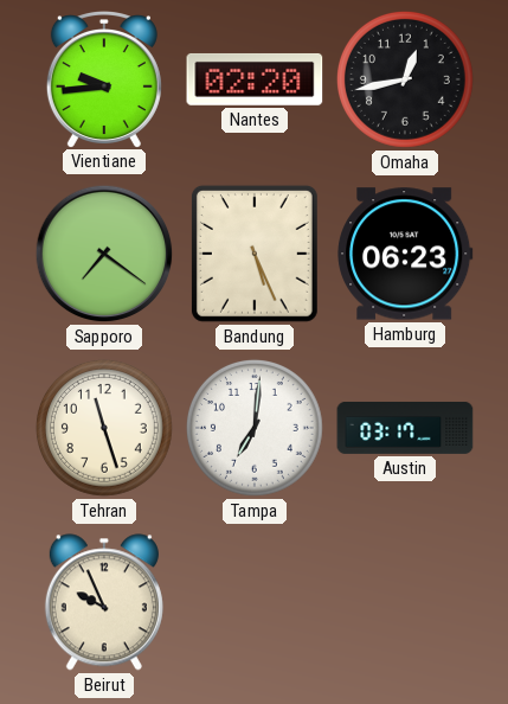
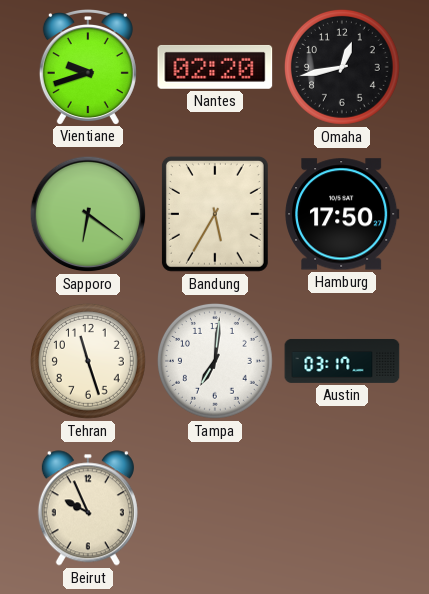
Vientiane: 9:44 -> 9:42
Sapporo: 7:21 -> 6:21
Bandung: 5:26 -> 5:35
Hamburg: 06:23 -> 17:50
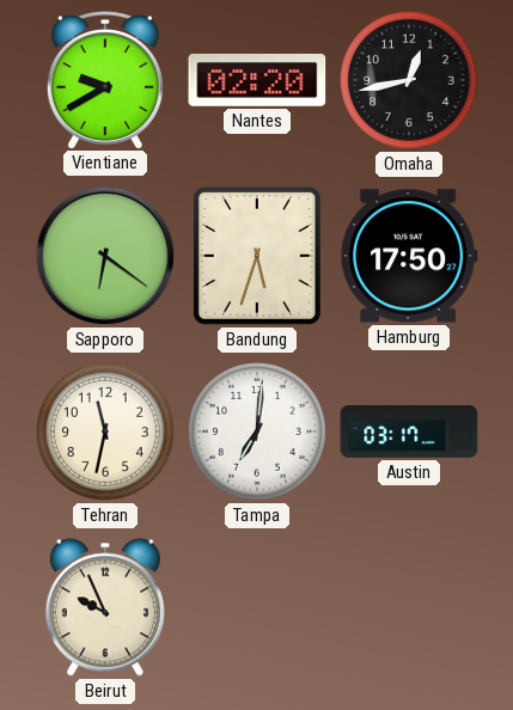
Vientiane: 9:42 -> 9:40
Bandung: 5:35 -> 5:33
Tehran: 11:27 -> 11:32
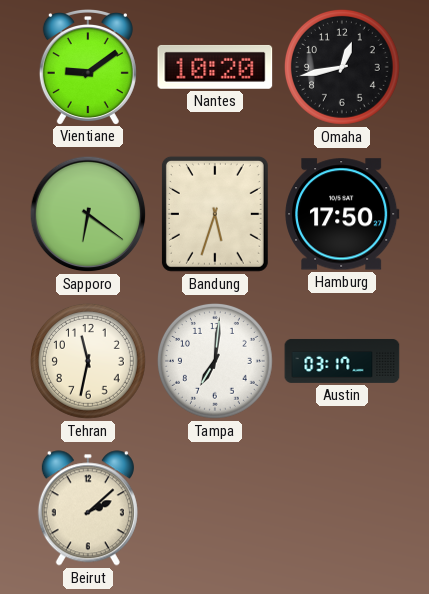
Vientiane: 9:40 -> 9:09
Nantes: 02:20 -> 10:20
Beirut: 9:56 -> 2:08
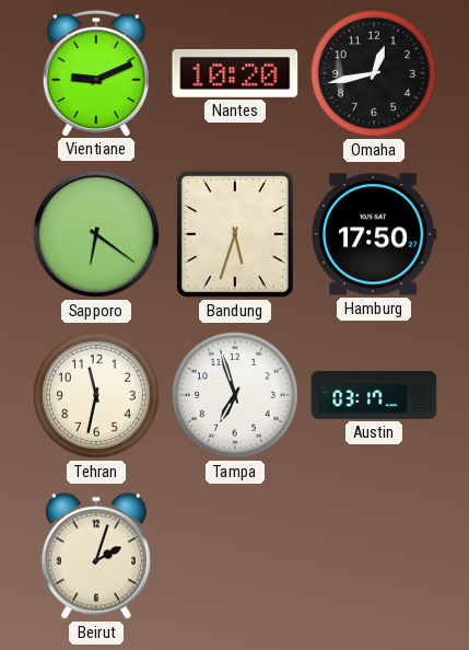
Vientiane: 9:09 -> 9:11
Tampa: 7:01 -> 6:57
Beirut: 2:08 -> 2:03
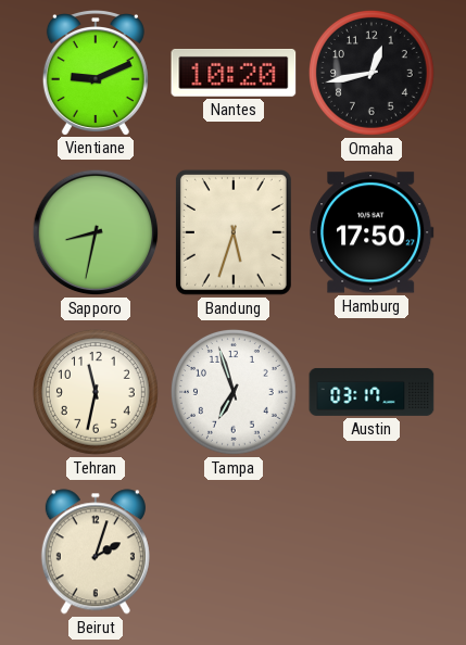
Sapporo: 6:21 -> 8:32
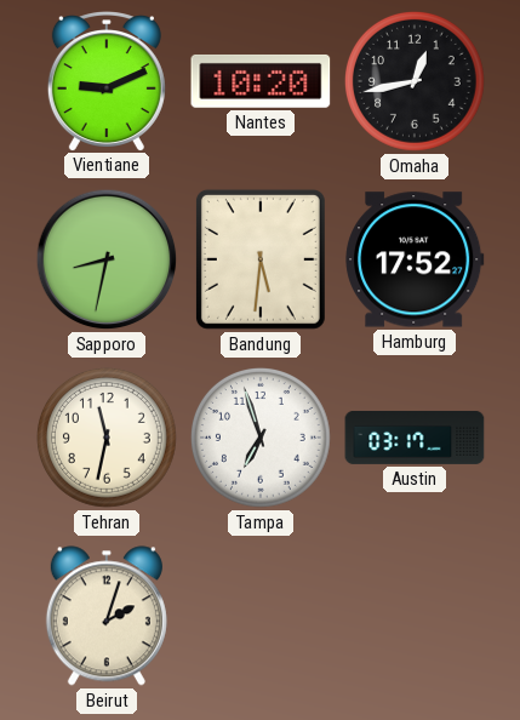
Bandung: 5:33 -> 5:31
Hamburg: 17:50 -> 17:52
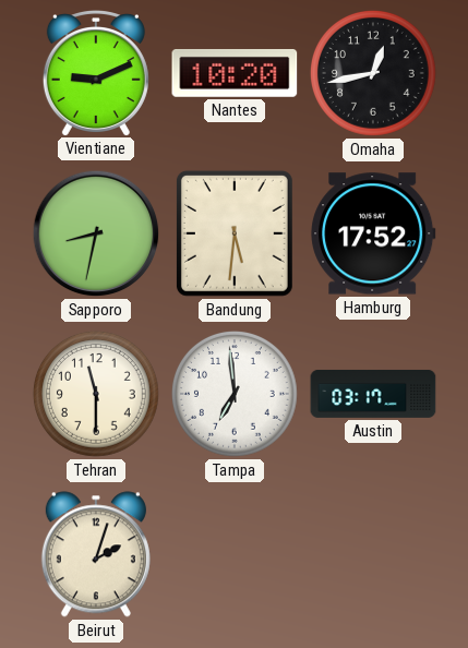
Tehran: 11:32 -> 11:30
Tampa: 6:57 -> 6:59
